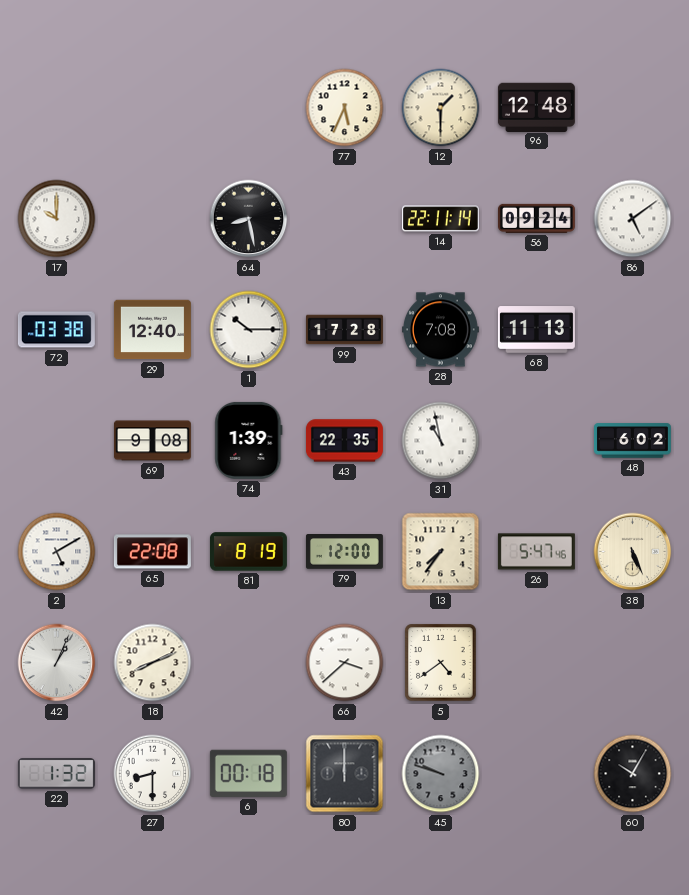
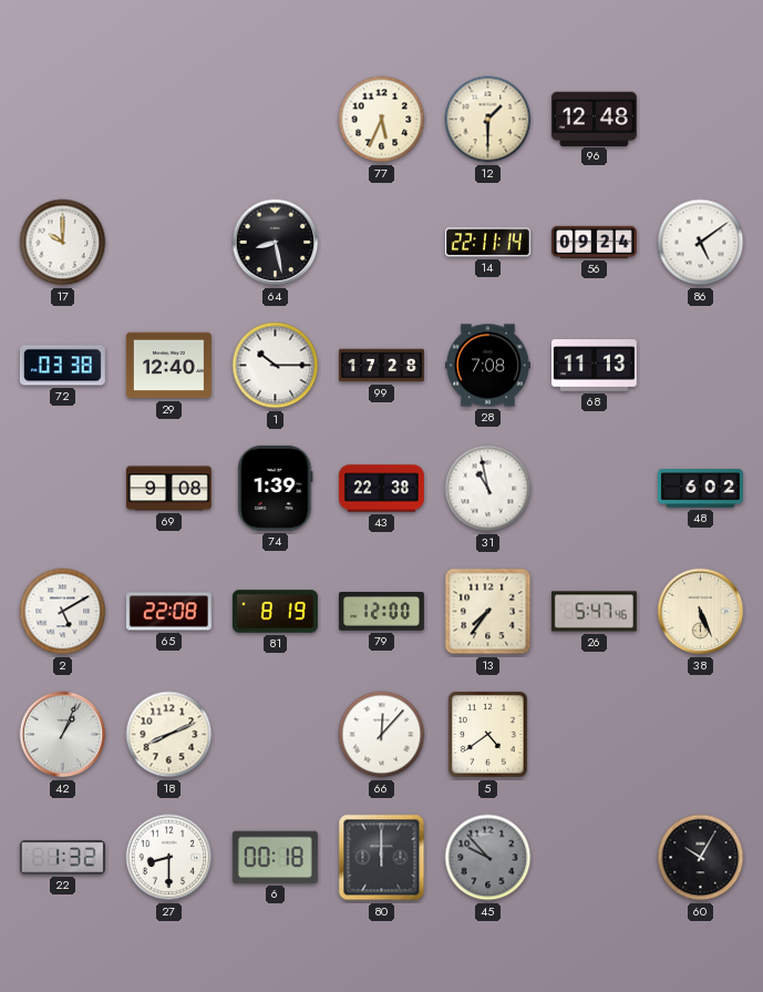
43: 22:35 -> 22:38
66: 3:38 -> 12:07
45: 9:48 -> 9:53
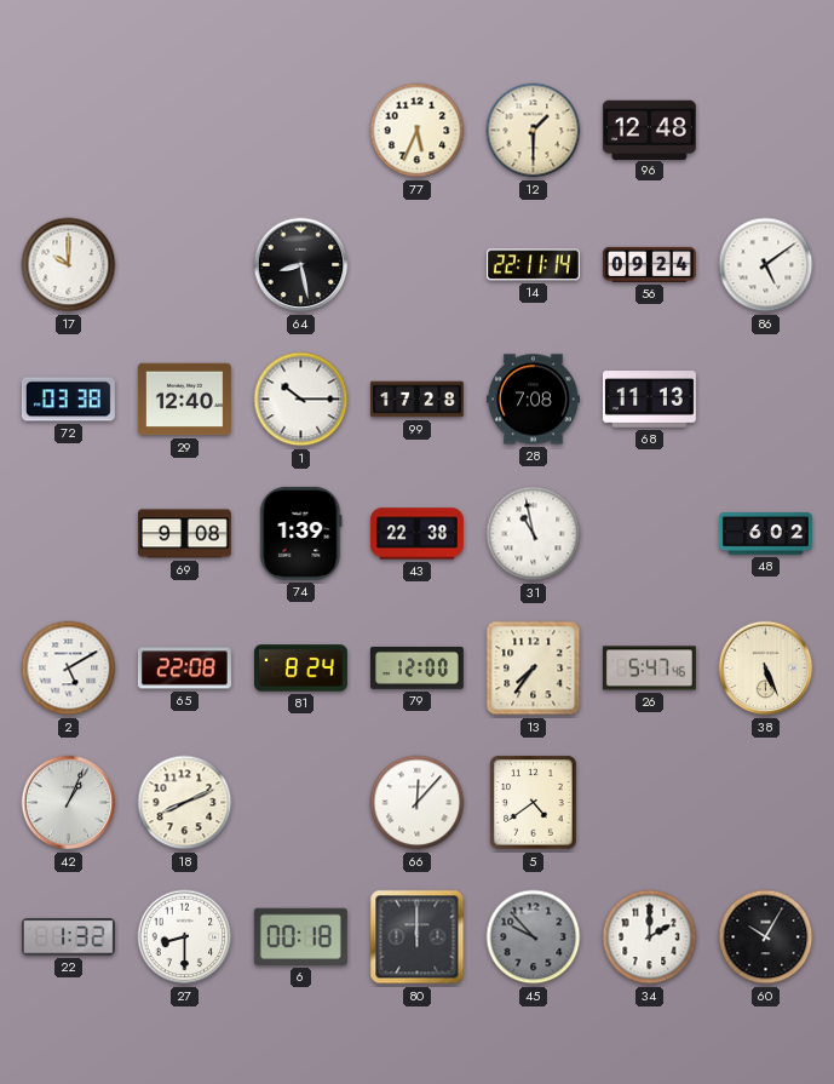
81: 8:19 -> 8:24
34: none -> 2:00
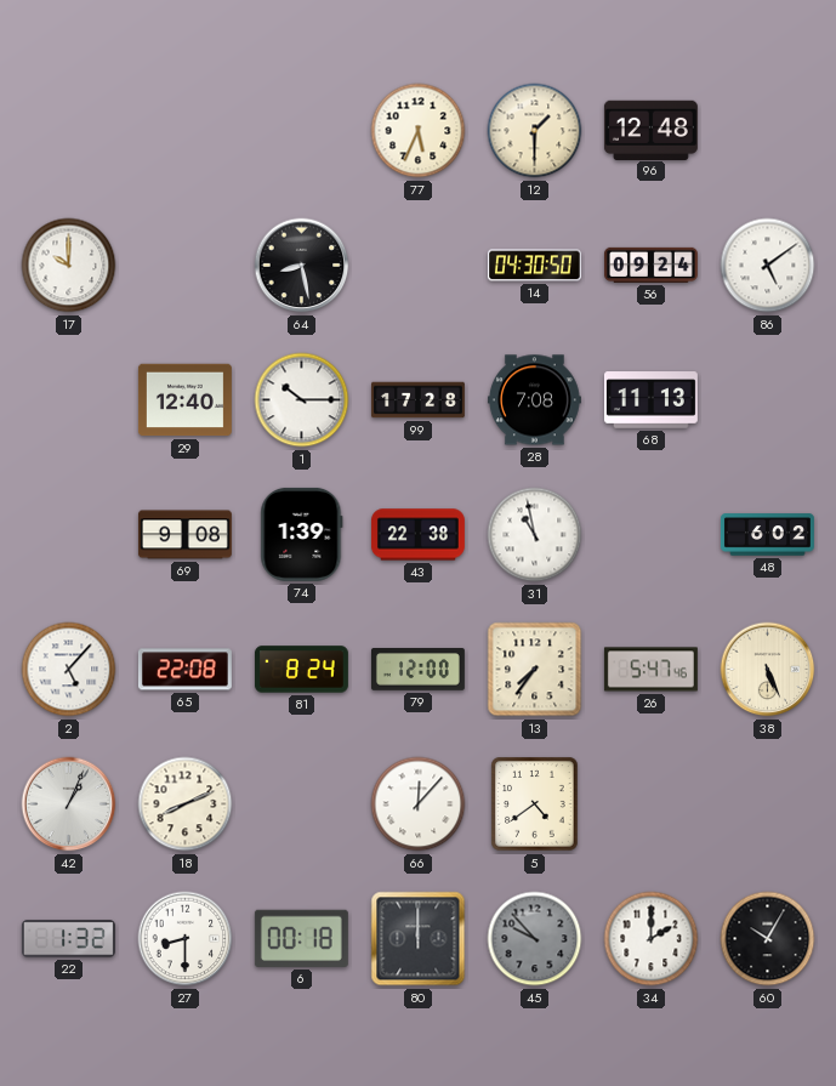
14: 22:11 -> 04:30
72: 03:38 -> none
2: 5:10 -> 5:07
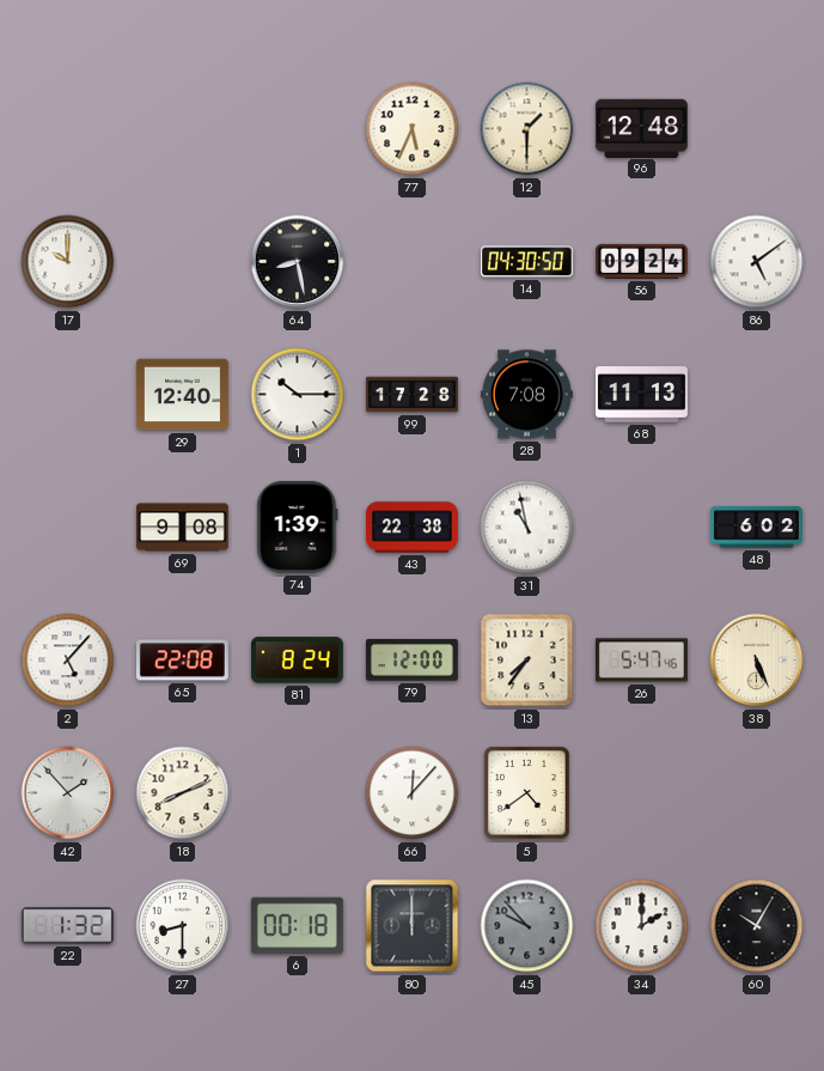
42: 1:04 -> 1:53
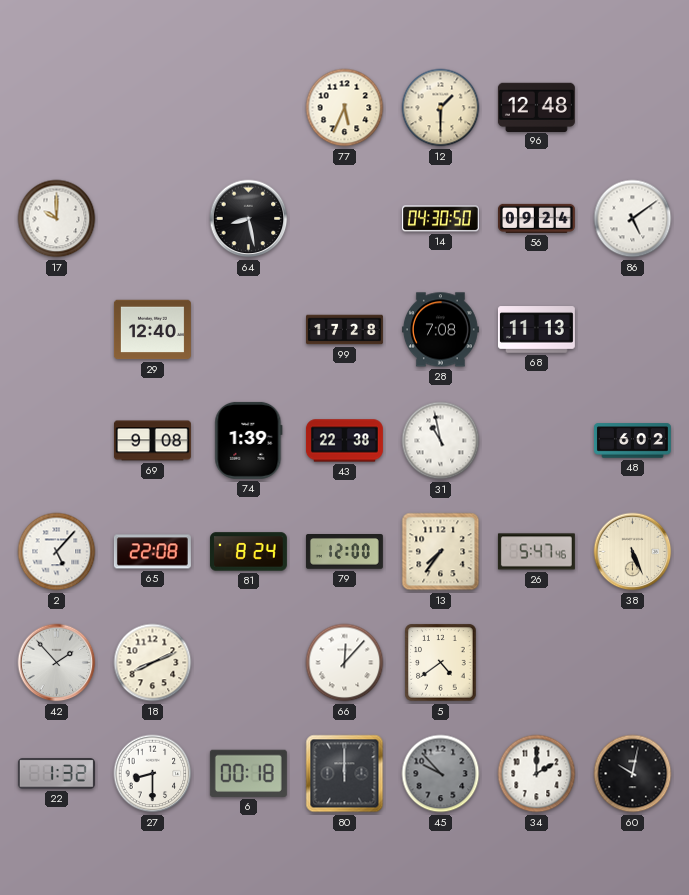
1: 10:15 -> none
60: 10:05 -> 10:02
